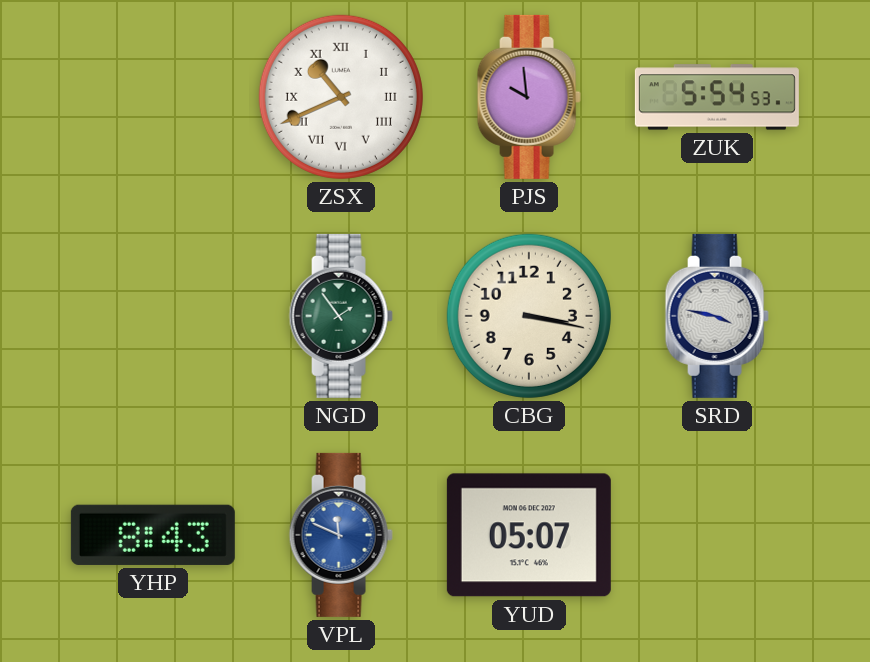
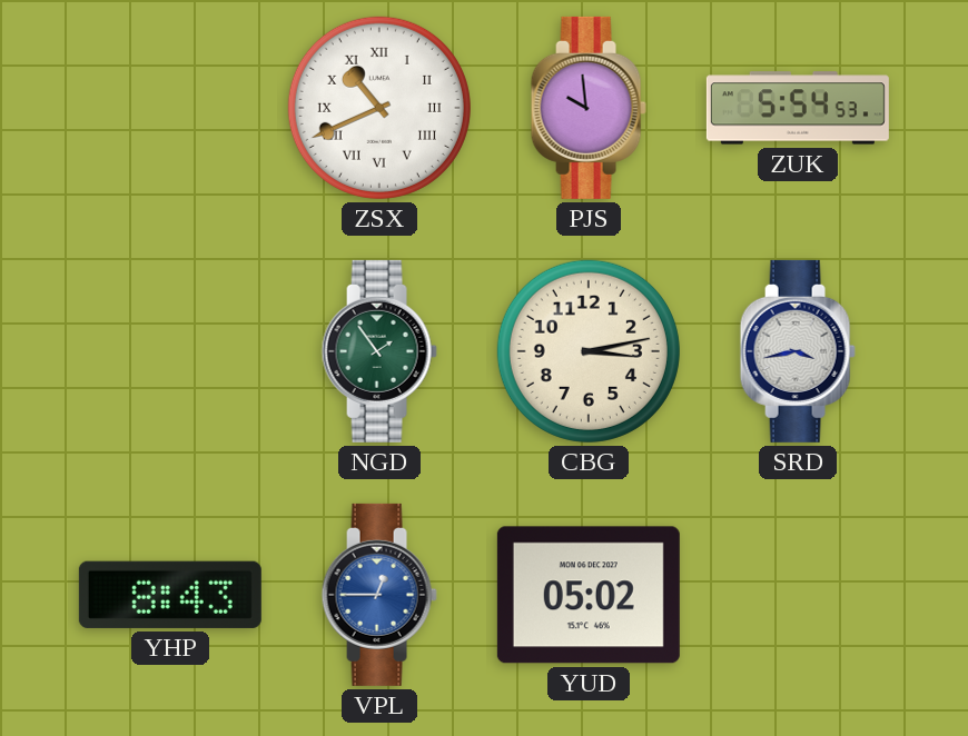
CBG: 3:17 -> 3:13
SRD: 3:47 -> 3:43
VPL: 11:49 -> 12:45
YUD: 05:07 -> 05:02
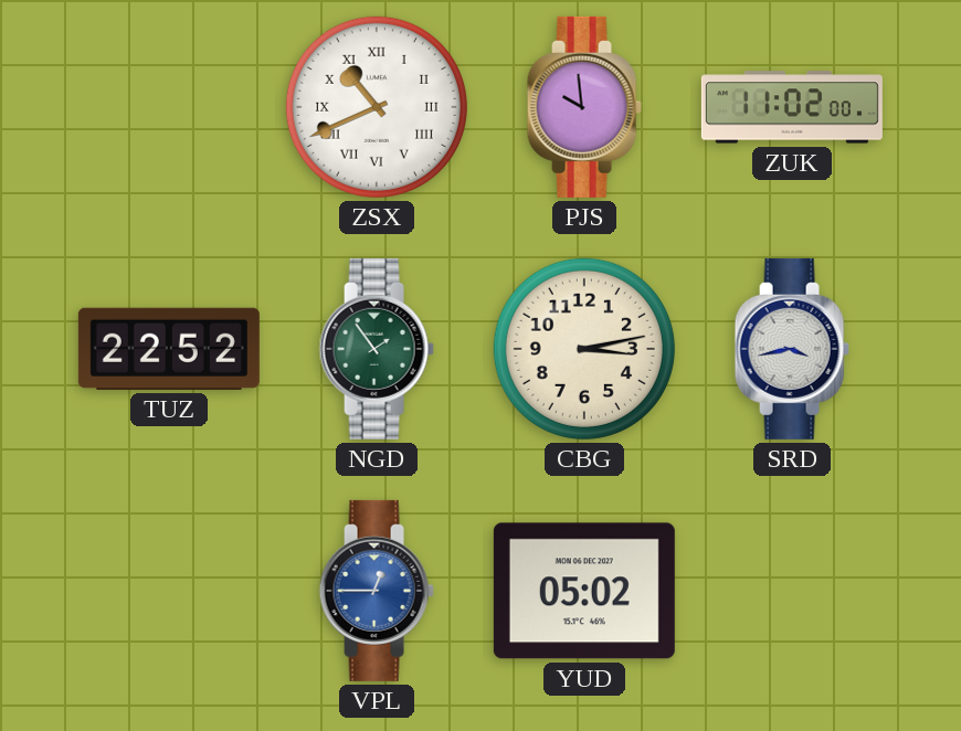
ZUK: 5:54 -> 11:02
TUZ: none -> 22:52
YHP: 8:43 -> none
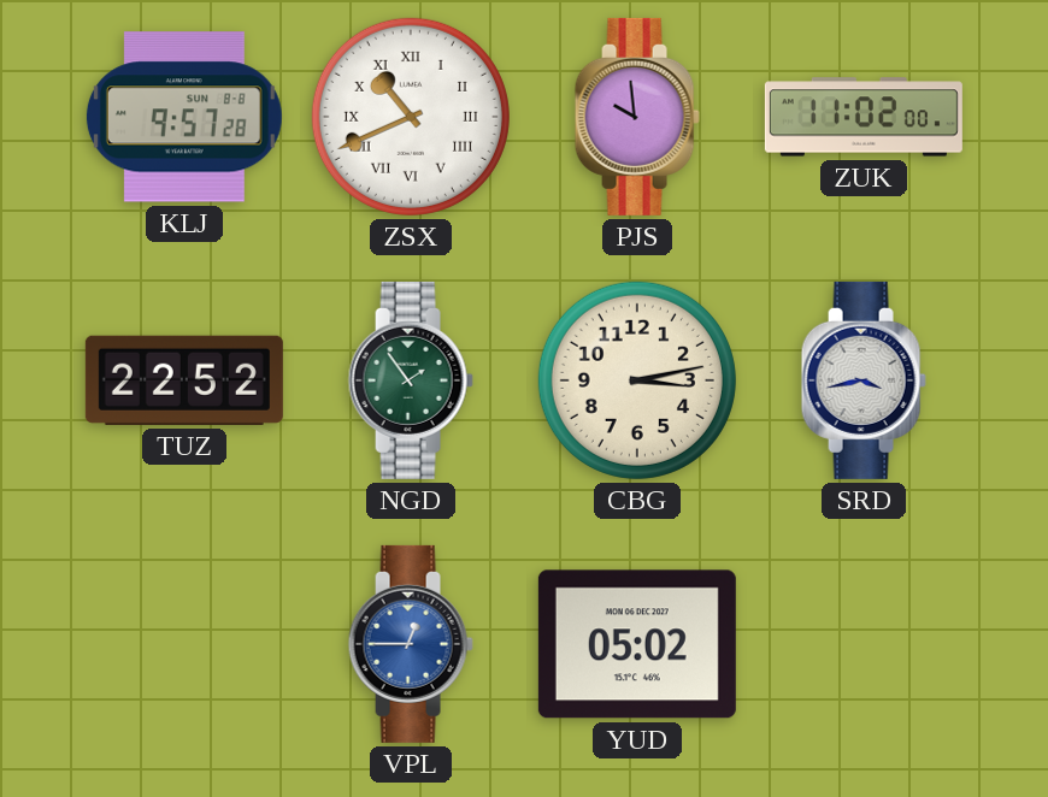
KLJ: none -> 9:57
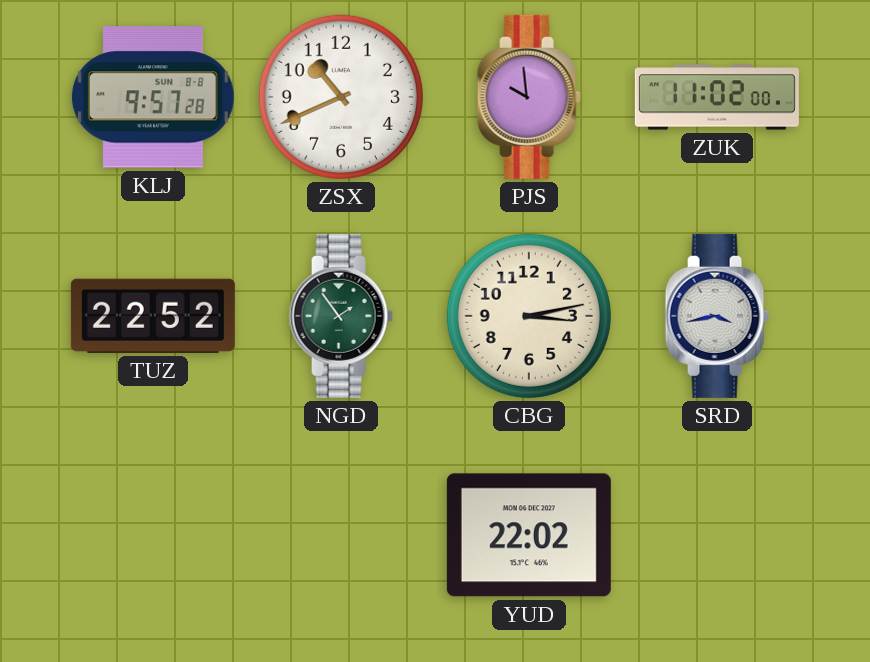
ZSX numerals: Roman -> Arabic
VPL: 12:45 -> none
YUD: 05:02 -> 22:02
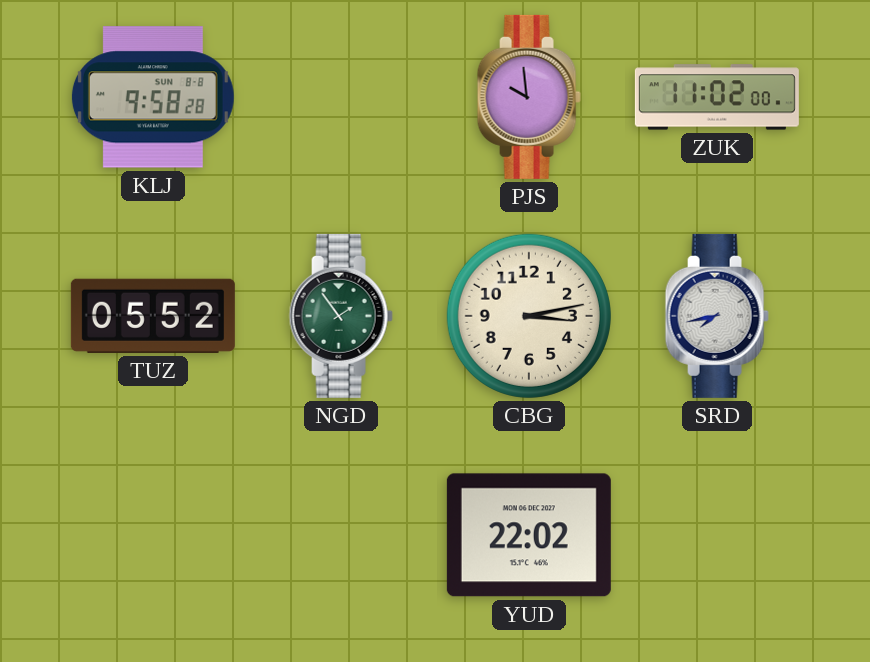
KLJ: 9:57 -> 9:58
ZSX: 10:41 -> none
TUZ: 22:52 -> 05:52
SRD: 3:43 -> 7:43
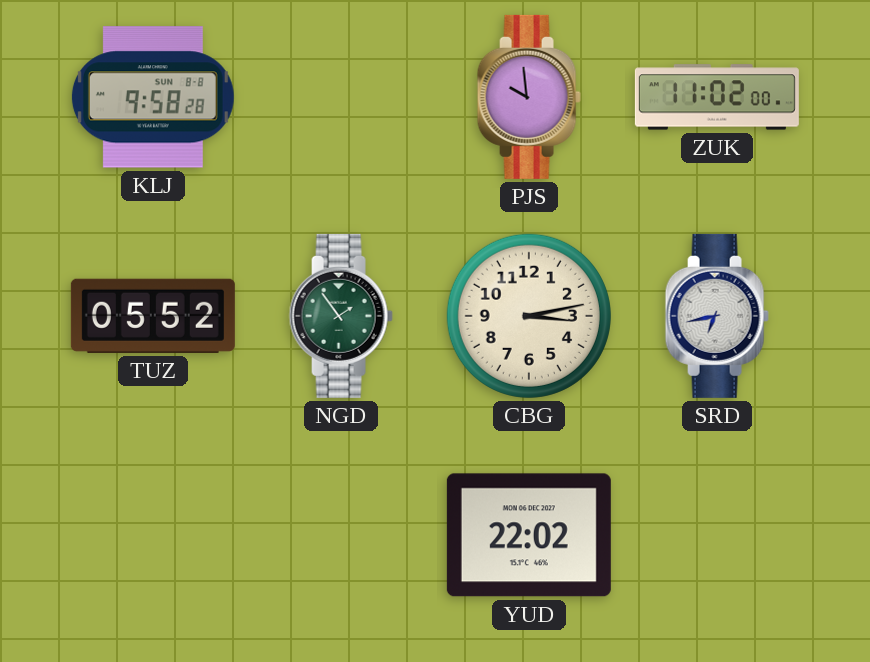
SRD: 7:43 -> 6:43
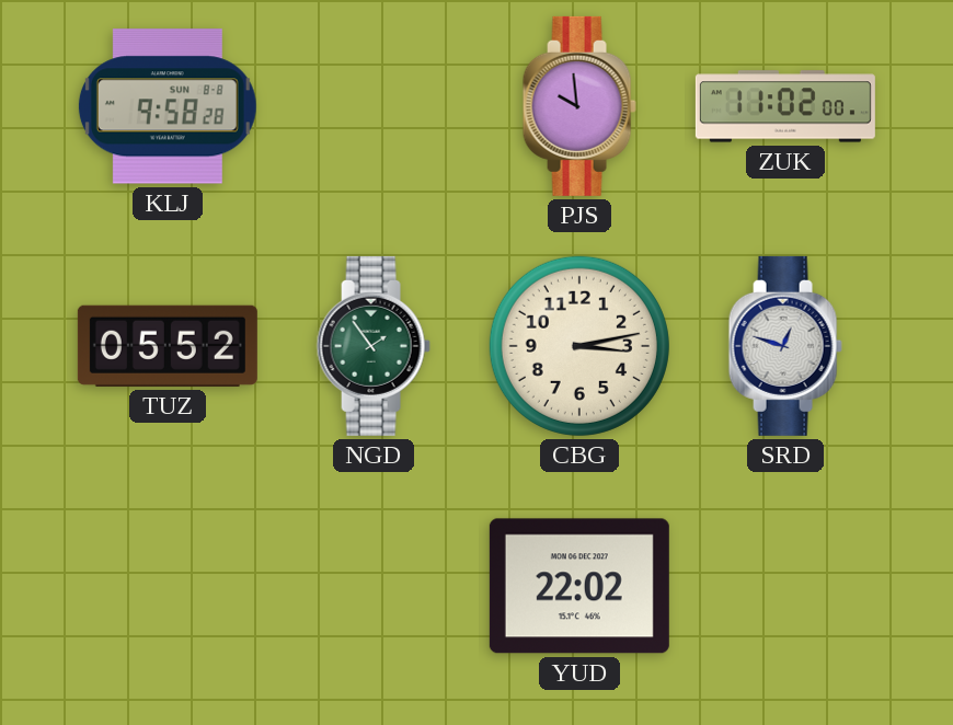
SRD: 6:43 -> 12:48
